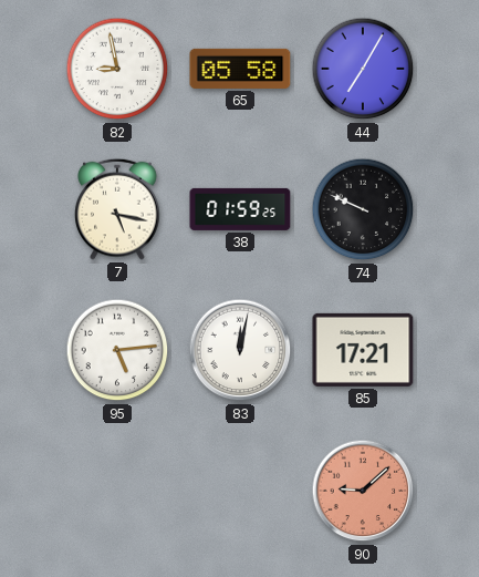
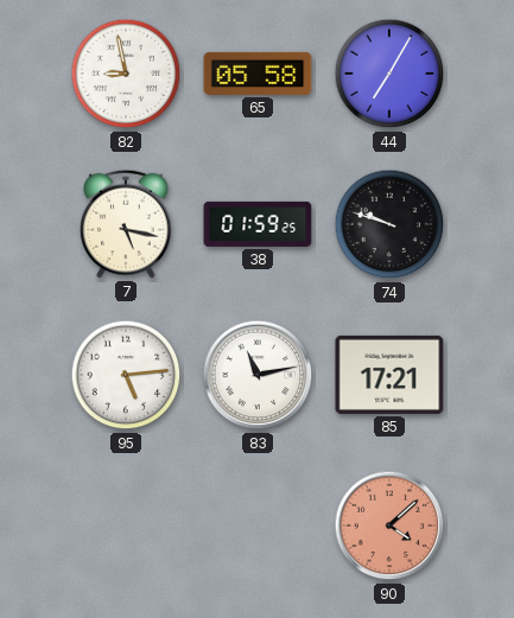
74: 9:49 -> 9:48
83: 12:02 -> 11:13
90: 9:08 -> 4:08
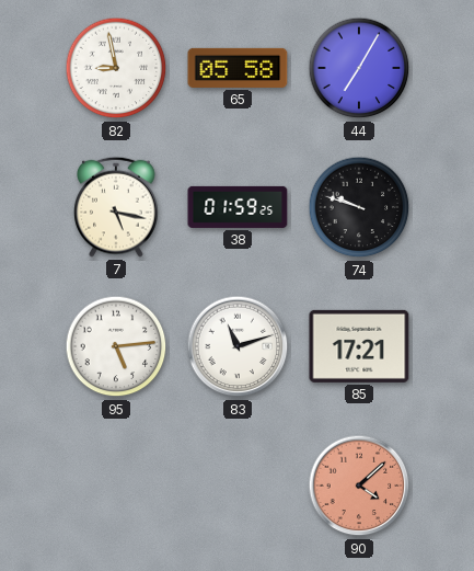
83: 11:13 -> 11:12
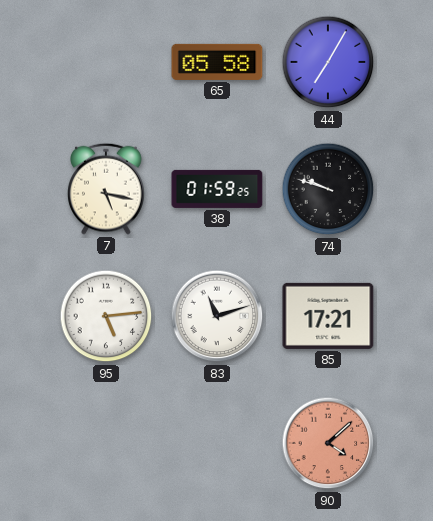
82: 8:58 -> none
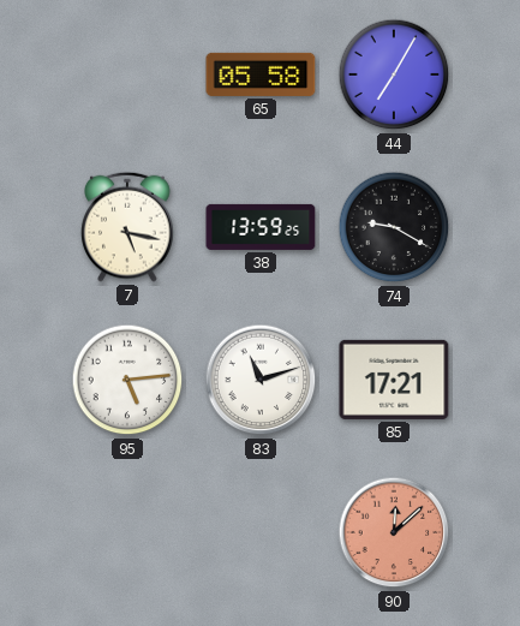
38: 01:59 -> 13:59
74: 9:48 -> 9:20
90: 4:08 -> 12:08
